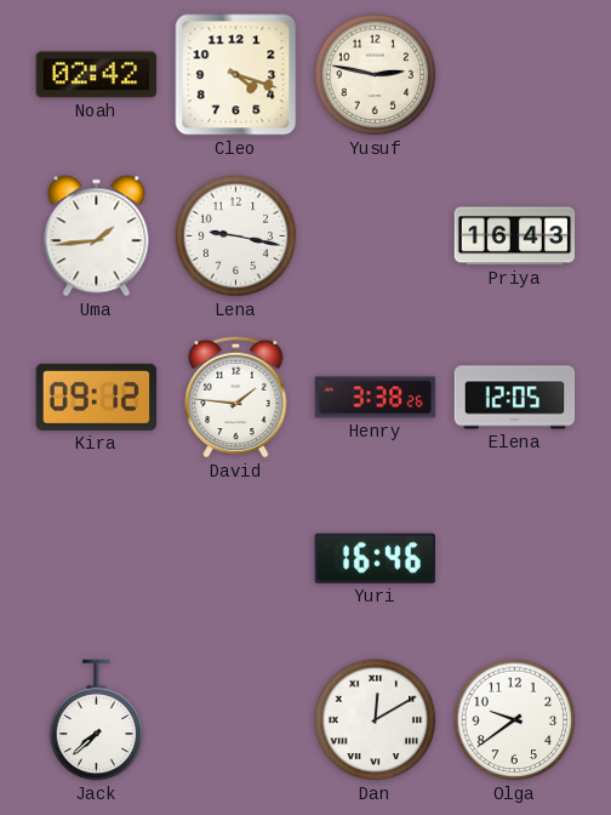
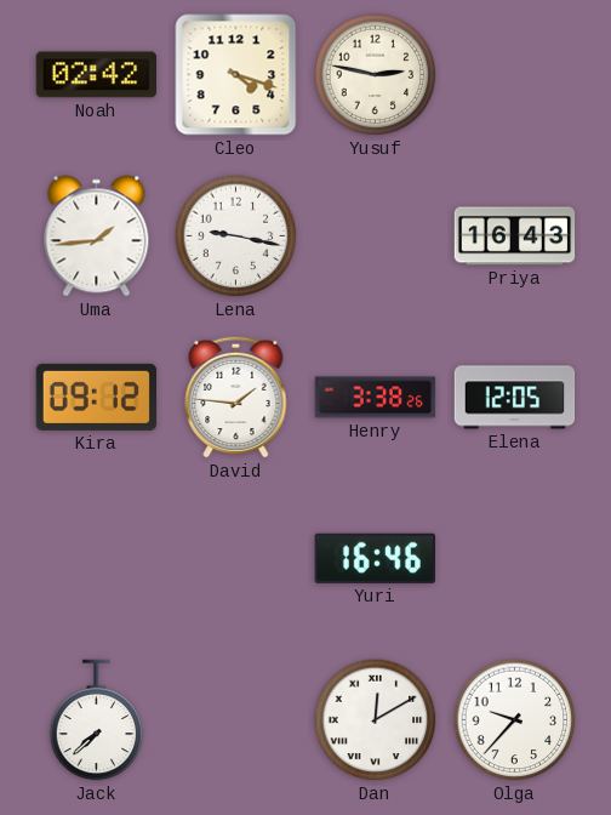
Olga: 9:39 -> 9:37
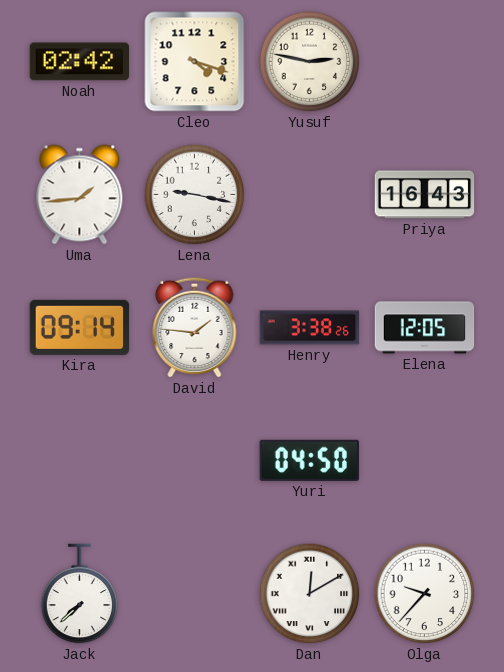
Kira: 09:12 -> 09:14
Yuri: 16:46 -> 04:50
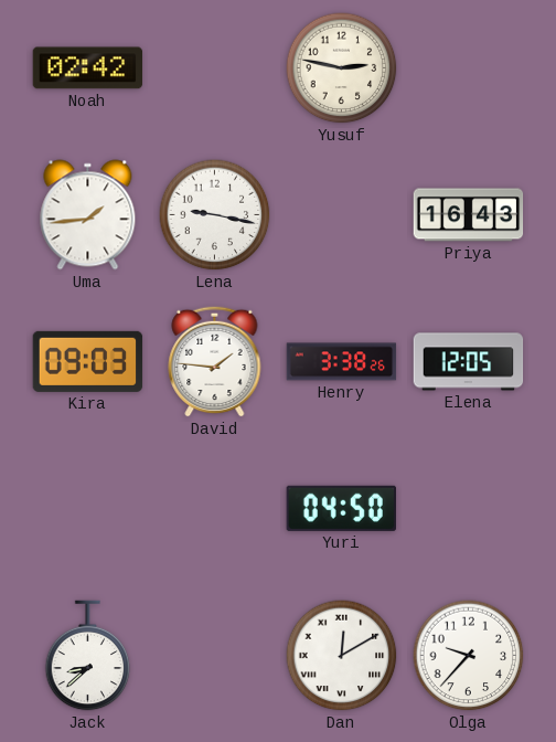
Cleo: 4:18 -> none
Kira: 09:14 -> 09:03
Jack: 7:38 -> 8:38
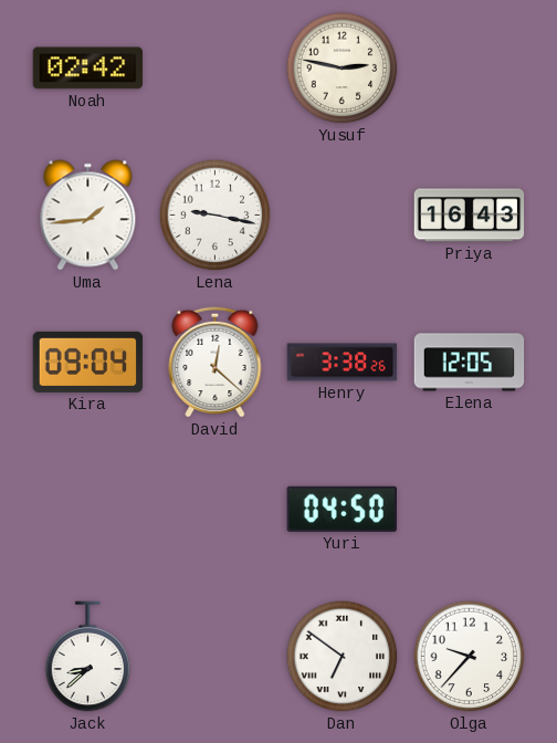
Kira: 09:03 -> 09:04
David: 1:46 -> 12:22
Dan: 12:10 -> 6:51
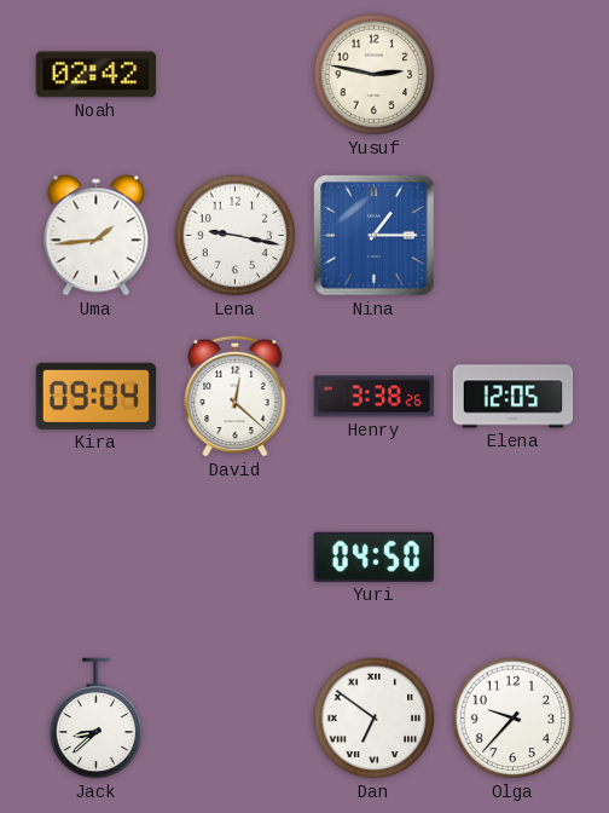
Nina: none -> 1:15
Priya: 16:43 -> none
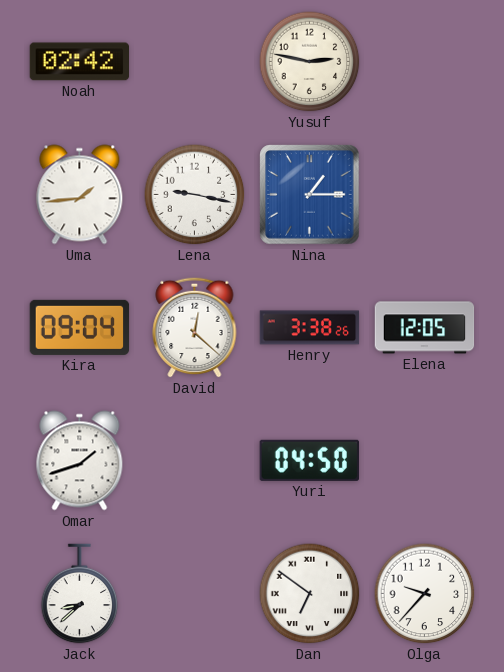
Omar: none -> 1:42
